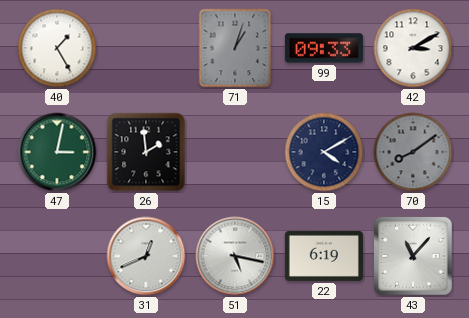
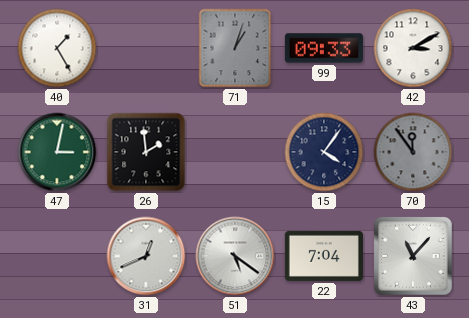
15: 4:10 -> 4:06
70: 8:09 -> 11:54
51: 5:17 -> 5:21
22: 6:19 -> 7:04
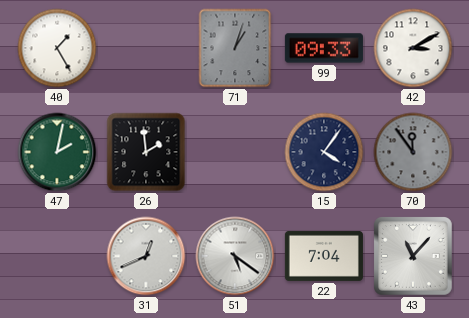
47: 3:02 -> 2:02
